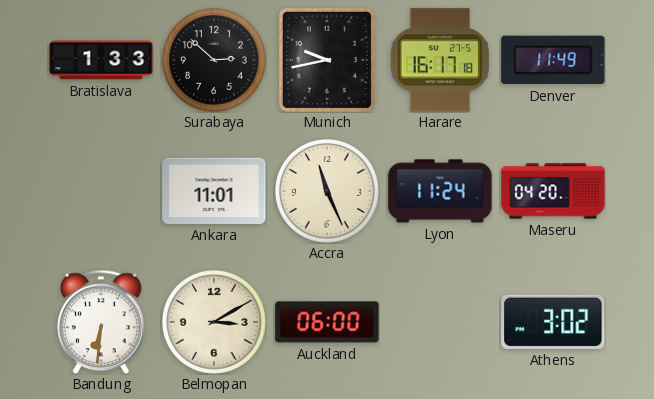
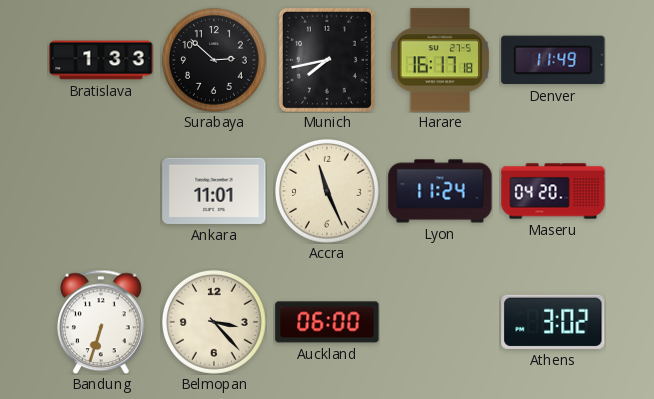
Munich: 9:43 -> 7:43
Bandung: 6:31 -> 6:33
Belmopan: 3:10 -> 3:23
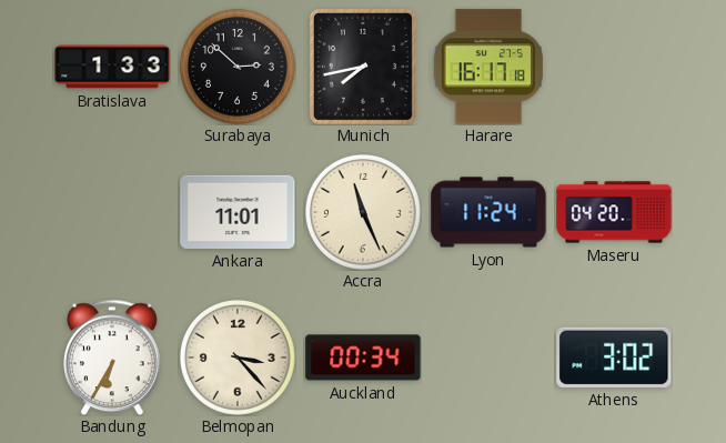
Denver: 11:49 -> none
Bandung: 6:33 -> 6:35
Auckland: 06:00 -> 00:34
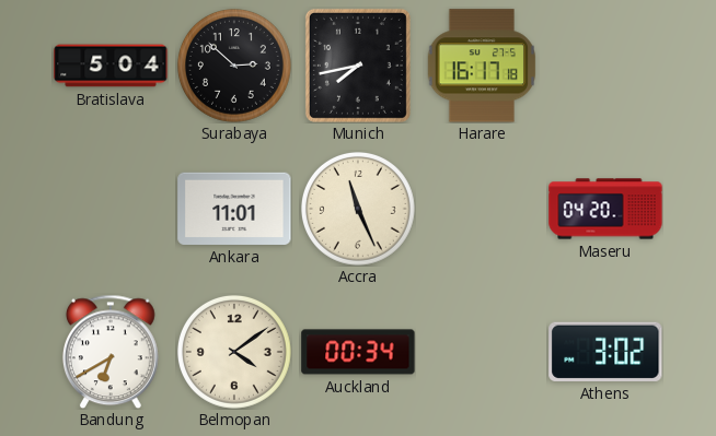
Bratislava: 1:33 -> 5:04
Lyon: 11:24 -> none
Bandung: 6:35 -> 6:40
Belmopan: 3:23 -> 4:09
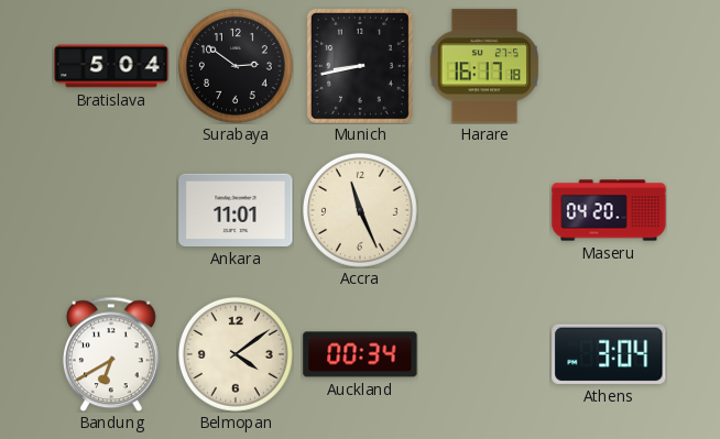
Surabaya: 2:52 -> 2:51
Munich: 7:43 -> 8:43
Athens: 3:02 -> 3:04
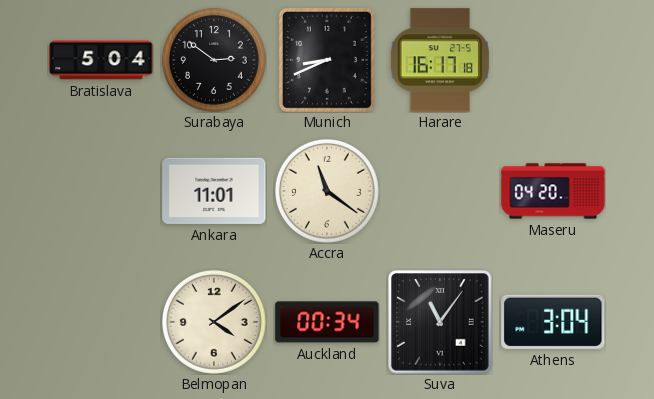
Munich: 8:43 -> 8:41
Accra: 11:26 -> 11:21
Bandung: 6:40 -> none
Suva: none -> 11:06
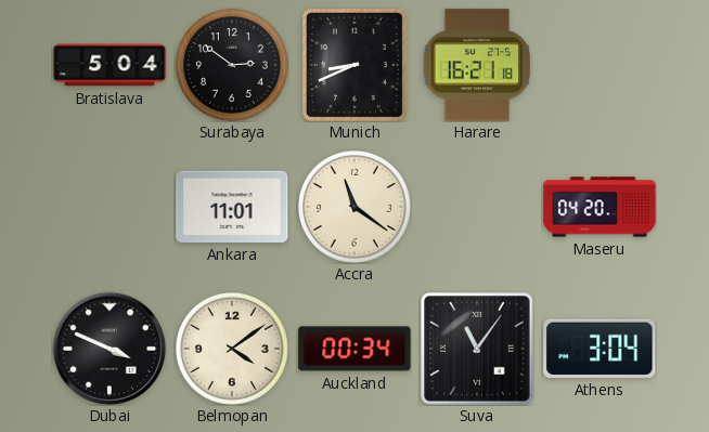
Harare: 16:17 -> 16:21
Dubai: none -> 3:49
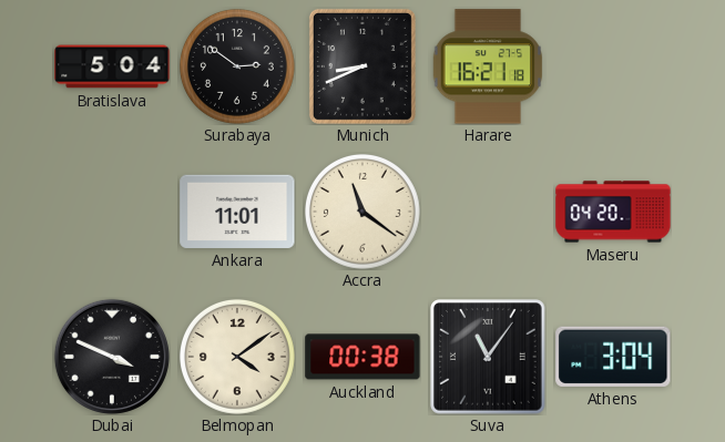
Auckland: 00:34 -> 00:38
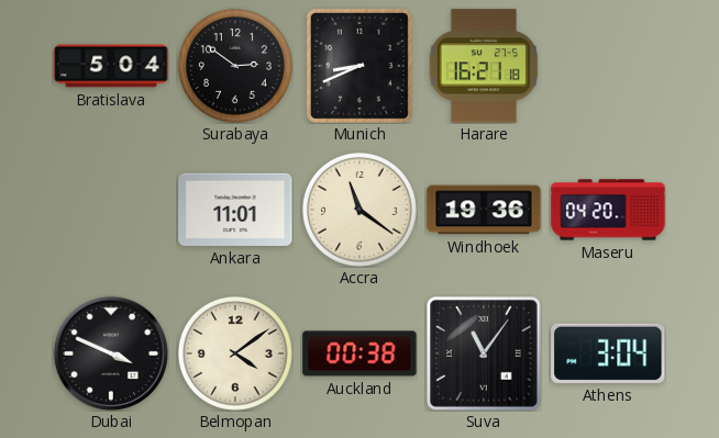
Windhoek: none -> 19:36
